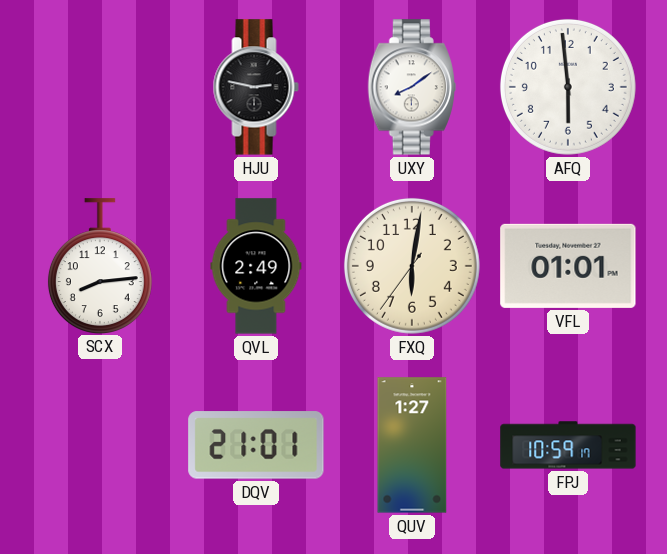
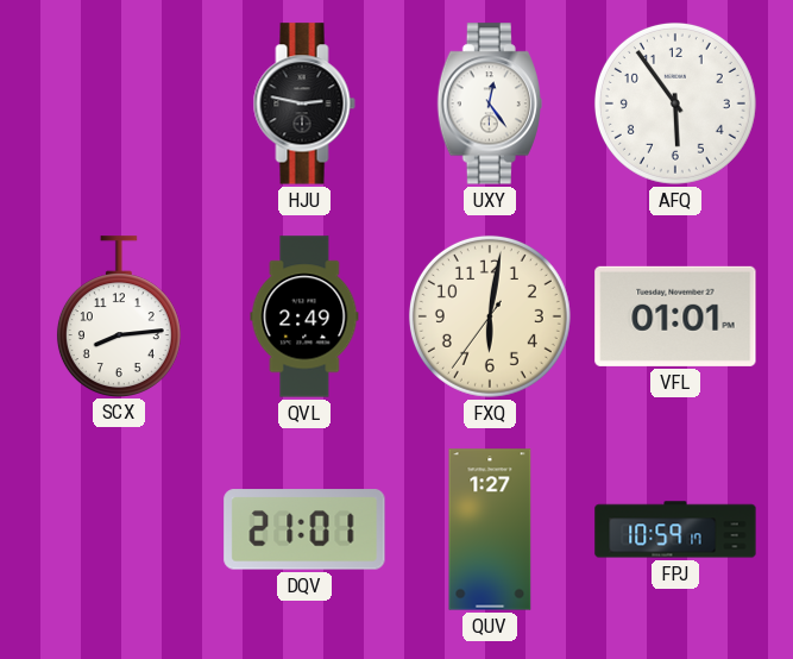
UXY: 8:09 -> 12:24
AFQ: 5:59 -> 5:54
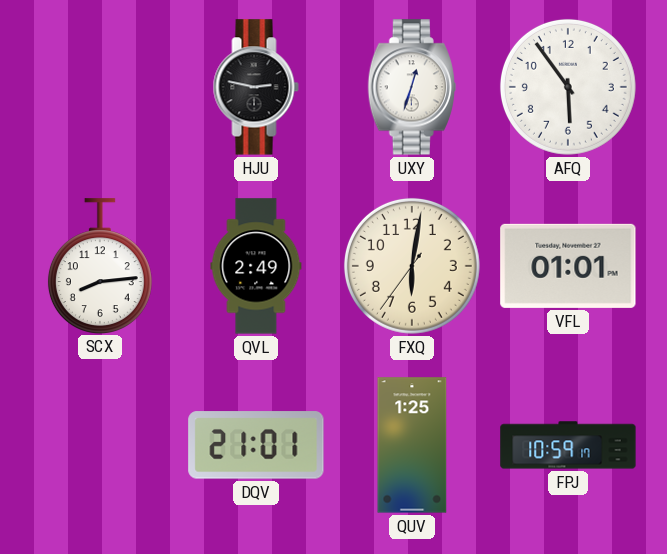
UXY: 12:24 -> 12:33
QUV: 1:27 -> 1:25
